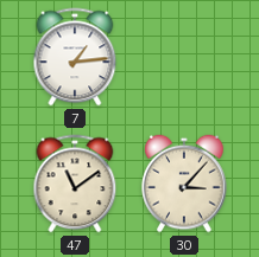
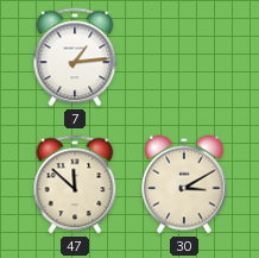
47: 11:09 -> 11:52
30: 3:07 -> 3:10
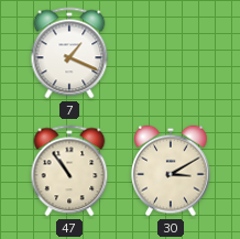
7: 1:14 -> 1:19
47: 11:52 -> 10:54
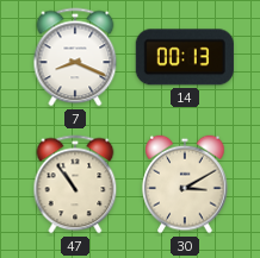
7: 1:19 -> 8:19
14: none -> 00:13
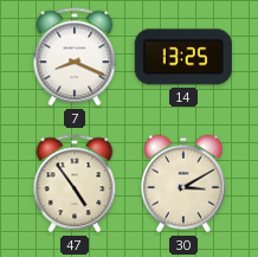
14: 00:13 -> 13:25
47: 10:54 -> 4:54
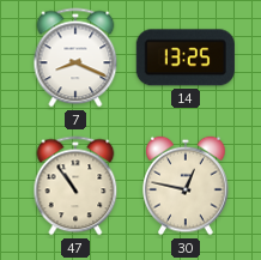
47: 4:54 -> 10:54
30: 3:10 -> 12:47
